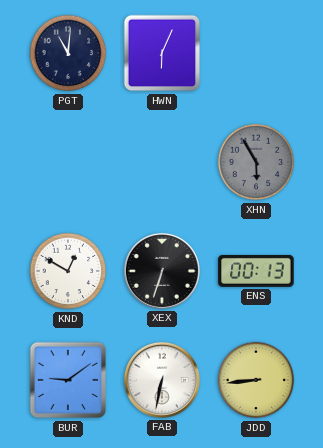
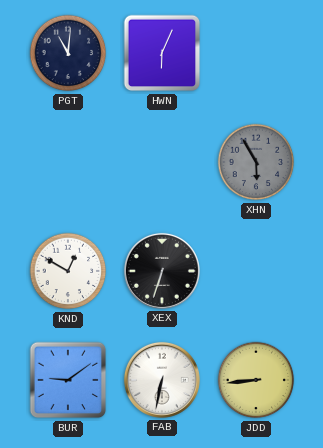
ENS: 00:13 -> none
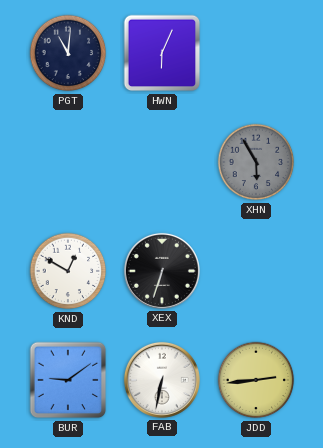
JDD: 8:44 -> 2:44
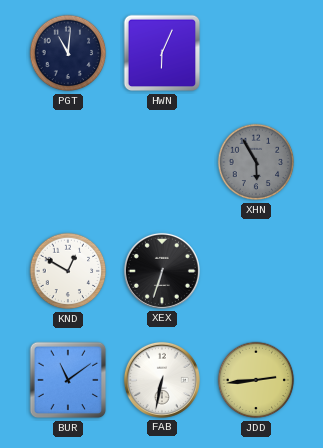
BUR: 9:09 -> 11:09
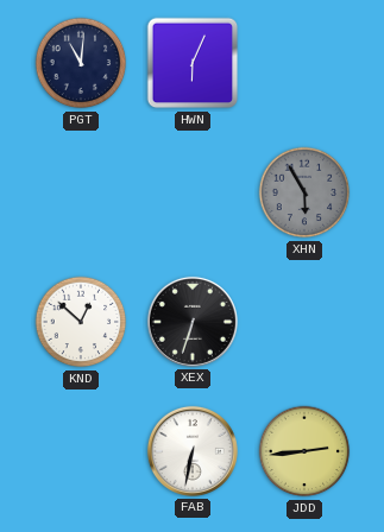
KND: 12:50 -> 12:52
BUR: 11:09 -> none
